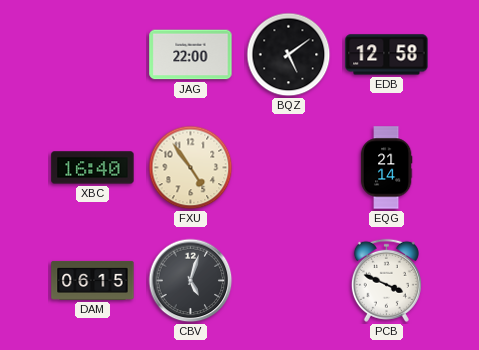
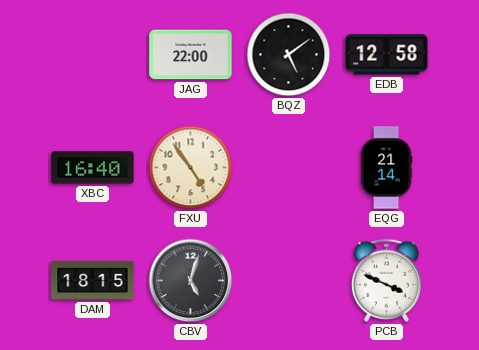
DAM: 06:15 -> 18:15
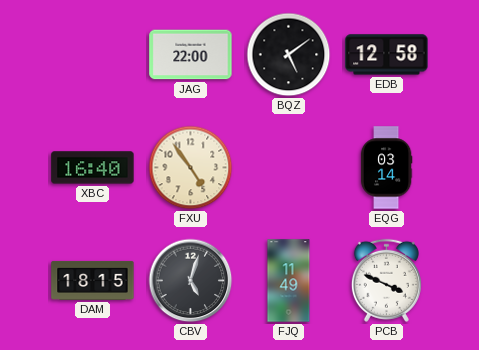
EQG: 21:14 -> 03:14
FJQ: none -> 11:49
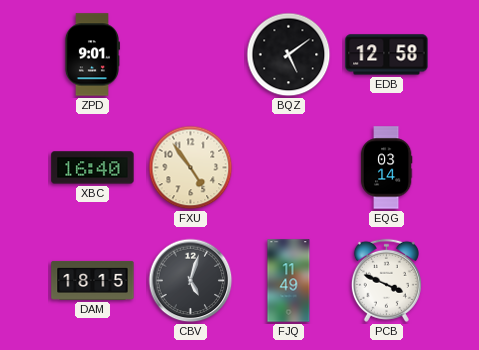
ZPD: none -> 9:01
JAG: 22:00 -> none
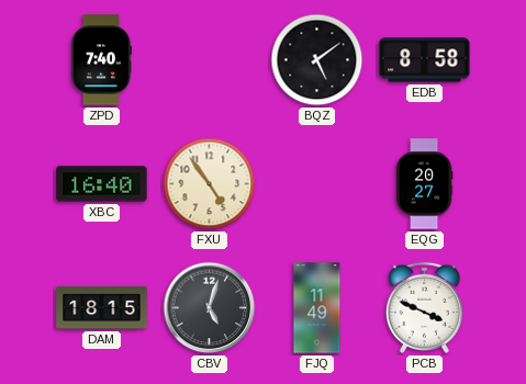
ZPD: 9:01 -> 7:40
EDB: 12:58 -> 8:58
EQG: 03:14 -> 20:27
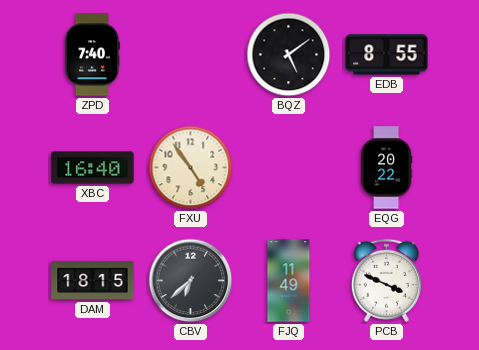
EDB: 8:58 -> 8:55
EQG: 20:27 -> 20:22
CBV: 5:03 -> 6:38
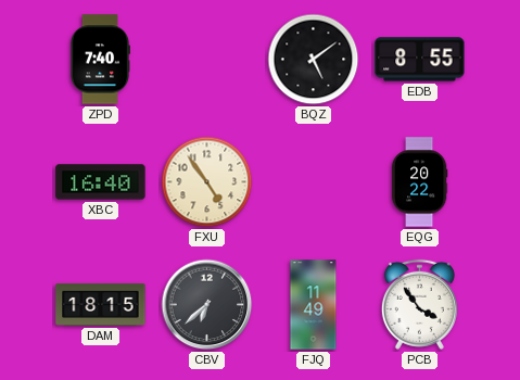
PCB: 3:49 -> 3:54
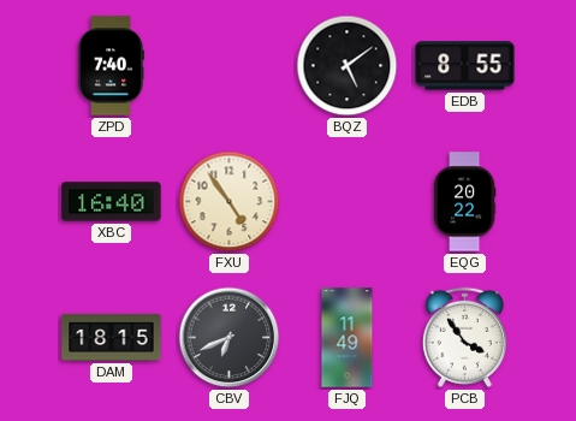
CBV: 6:38 -> 6:41
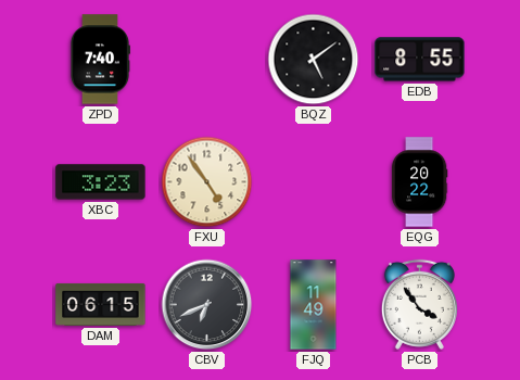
XBC: 16:40 -> 3:23
DAM: 18:15 -> 06:15
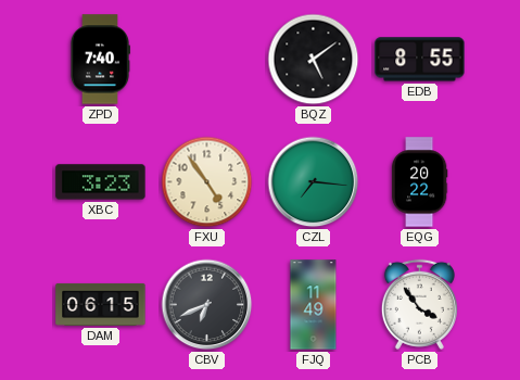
CZL: none -> 7:16
